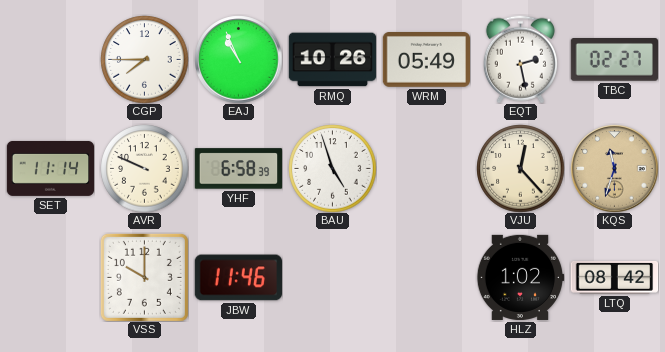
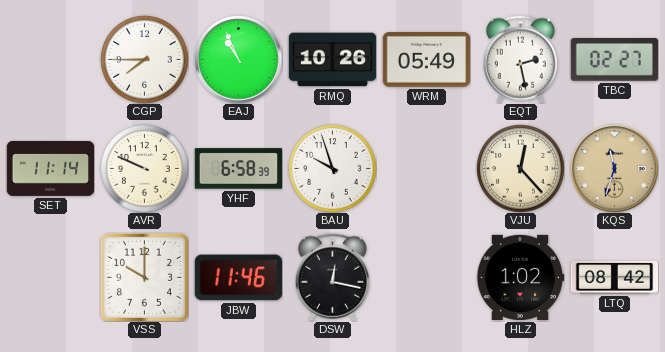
BAU: 4:57 -> 9:57
DSW: none -> 12:17
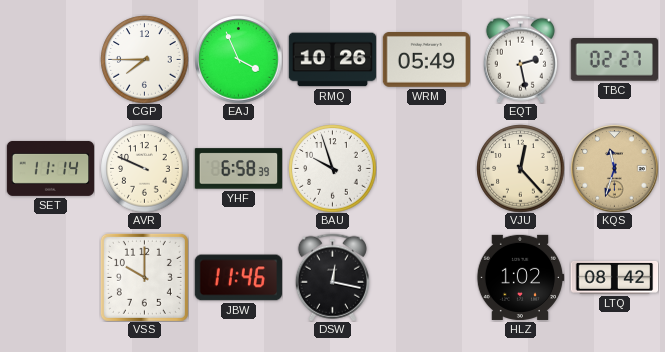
EAJ: 10:56 -> 3:56
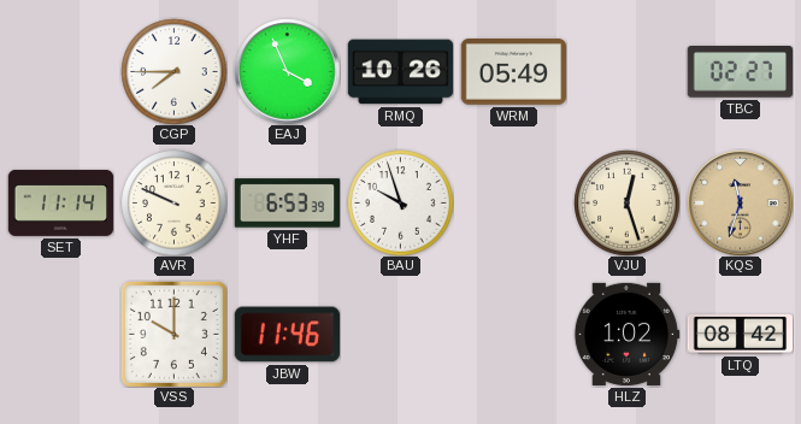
EQT: 2:28 -> none
YHF: 6:58 -> 6:53
VJU: 12:23 -> 12:27
DSW: 12:17 -> none
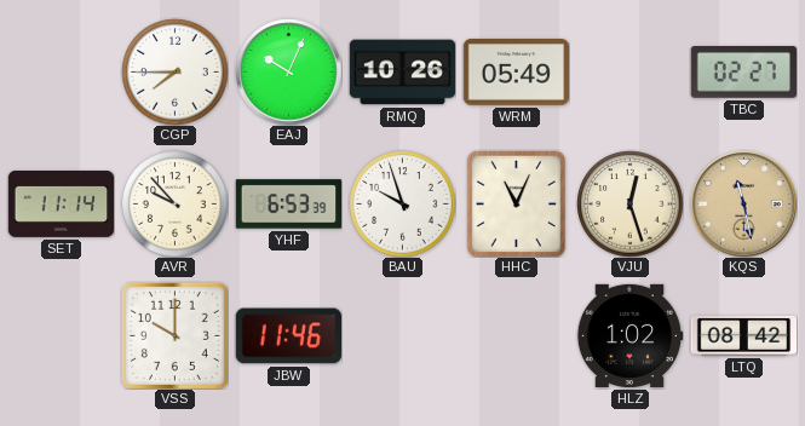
EAJ: 3:56 -> 10:04
AVR: 9:49 -> 9:53
HHC: none -> 11:04
KQS: 11:33 -> 11:28
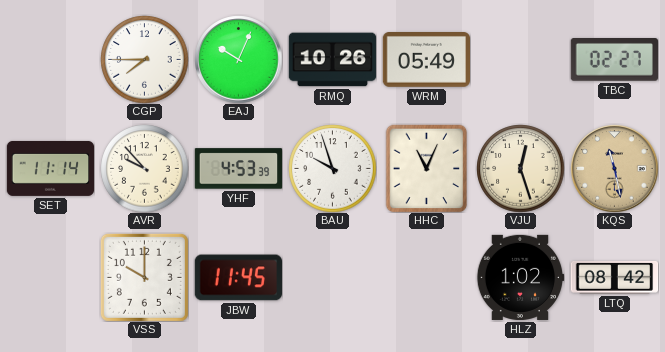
YHF: 6:53 -> 4:53
JBW: 11:46 -> 11:45
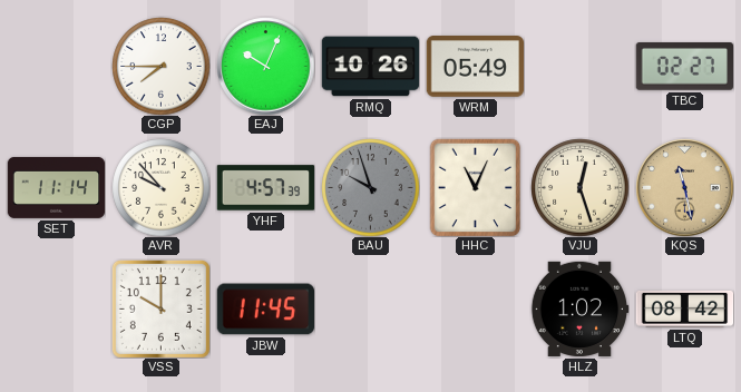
YHF: 4:53 -> 4:57
BAU dial: white -> grey
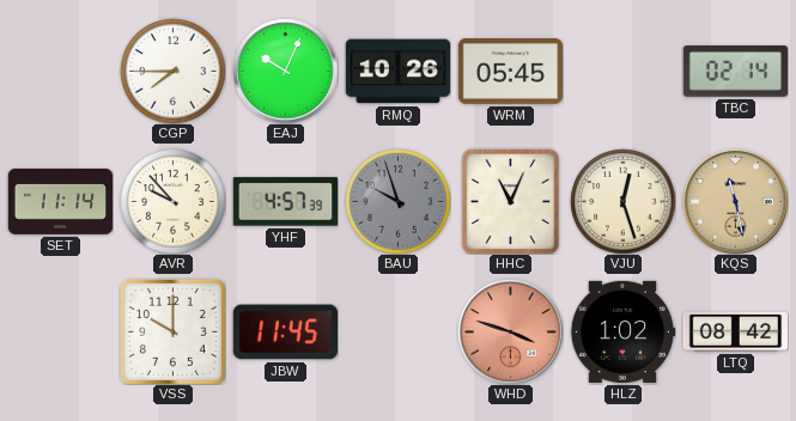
WRM: 05:49 -> 05:45
TBC: 02:27 -> 02:14
WHD: none -> 3:48
